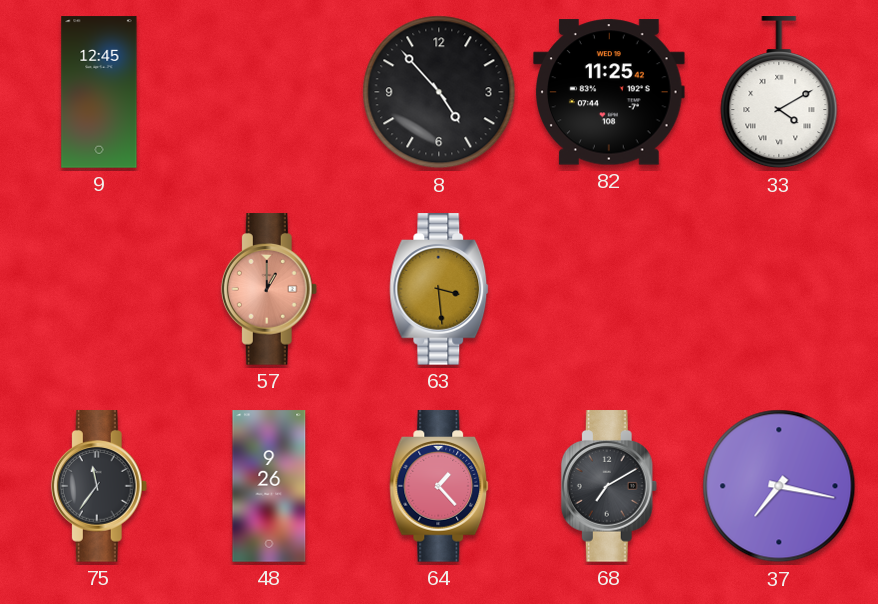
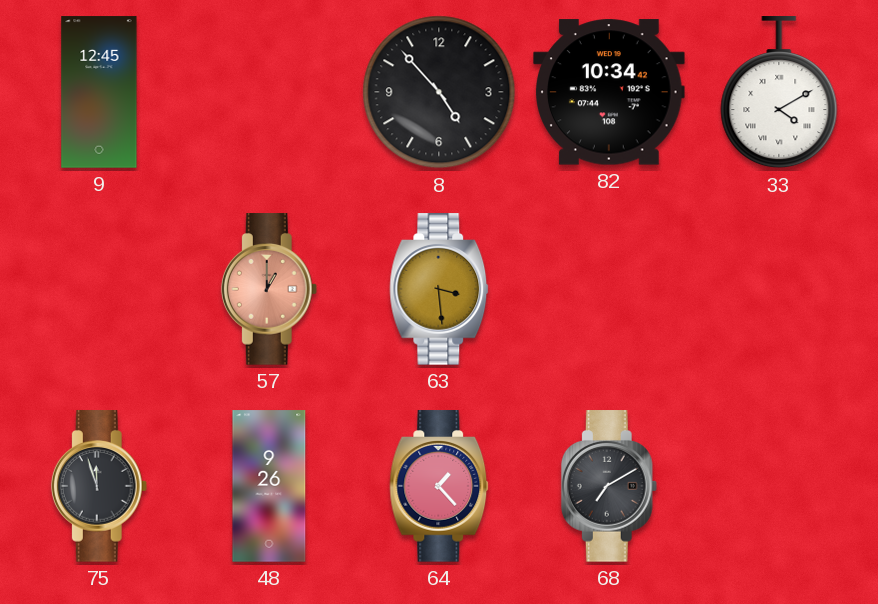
82: 11:25 -> 10:34
75: 11:36 -> 11:57
37: 7:17 -> none
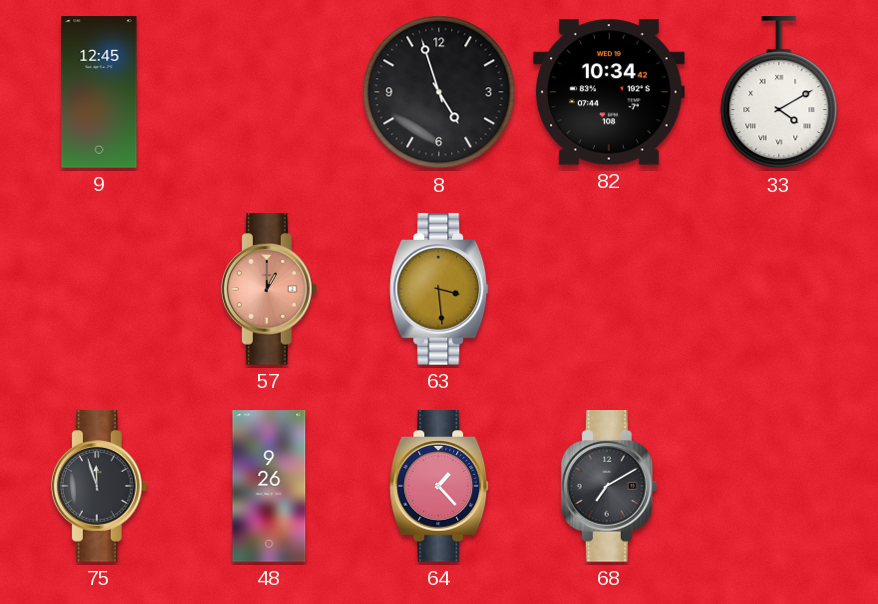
8: 4:53 -> 4:57
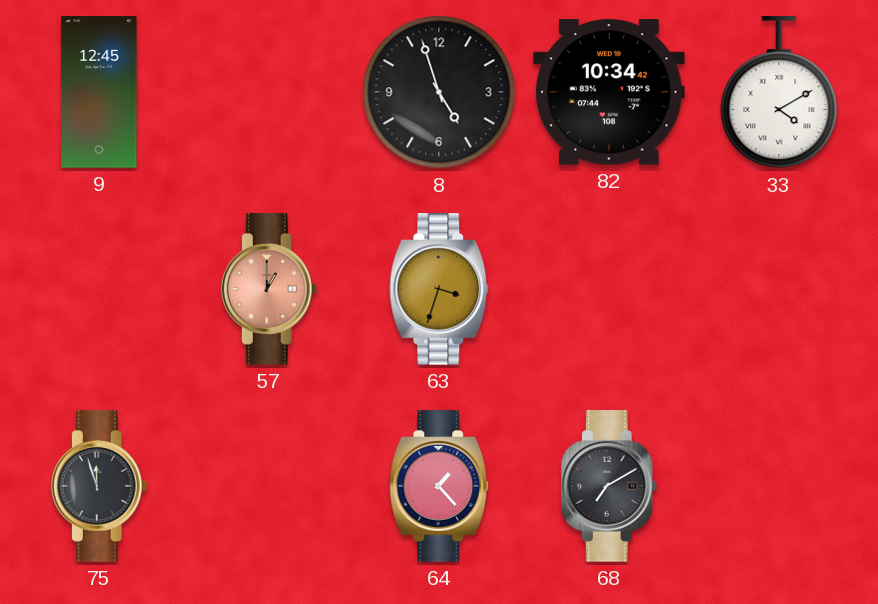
63: 3:29 -> 3:33
48: 9:26 -> none
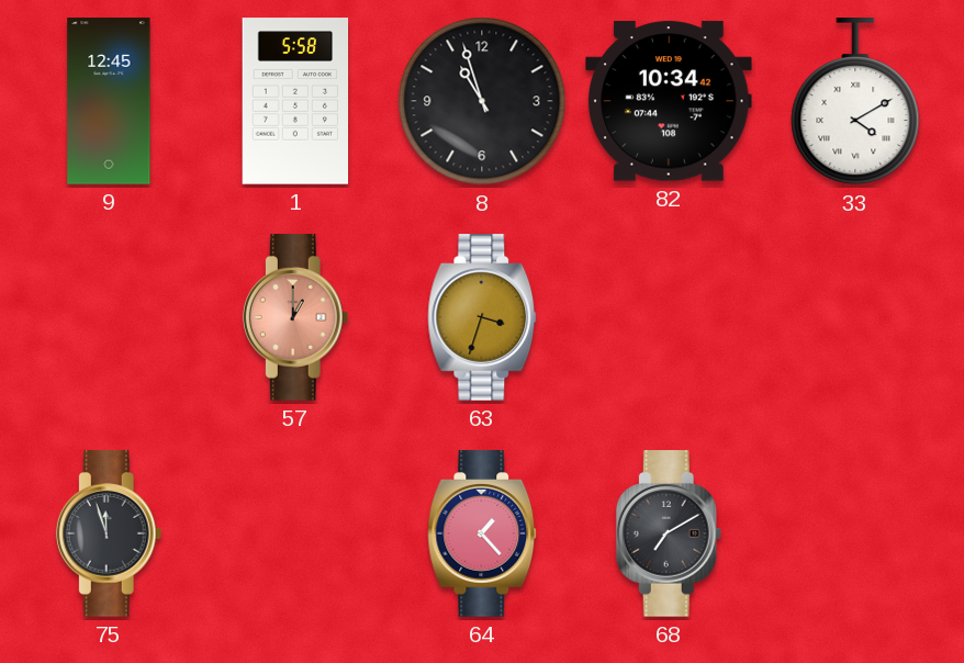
1: none -> 5:58
8: 4:57 -> 10:57
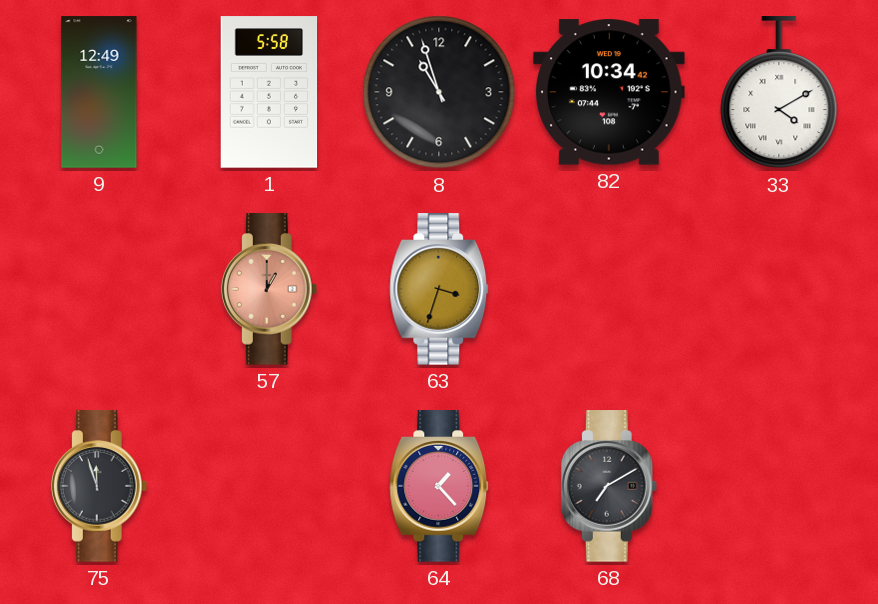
9: 12:45 -> 12:49
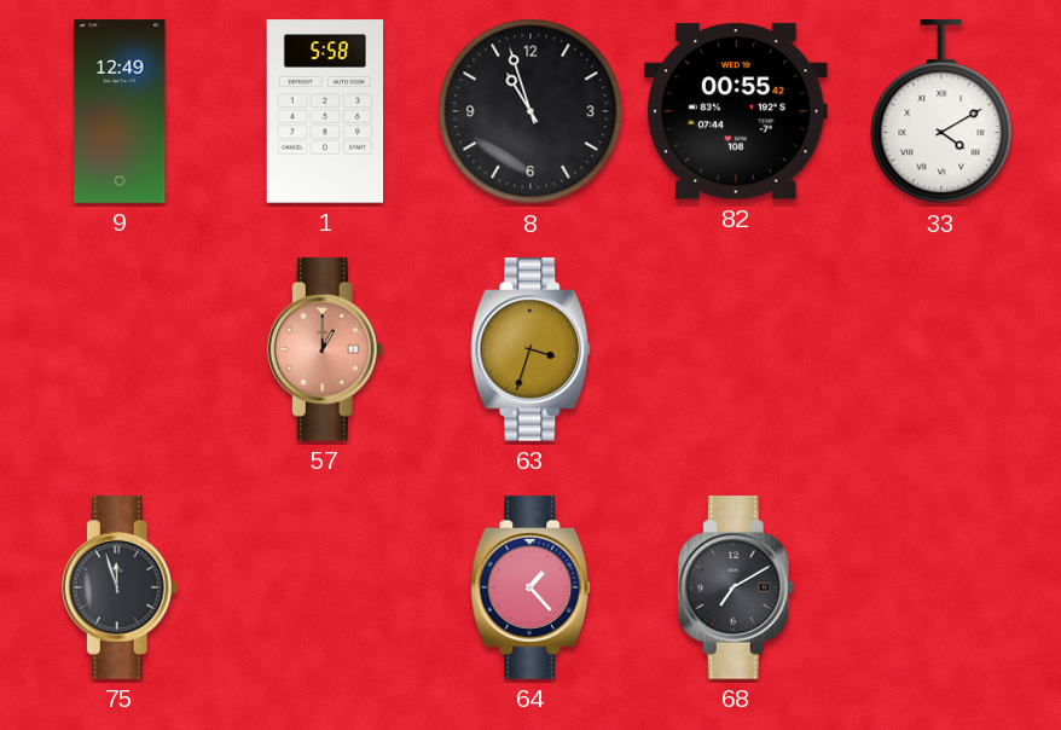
82: 10:34 -> 00:55
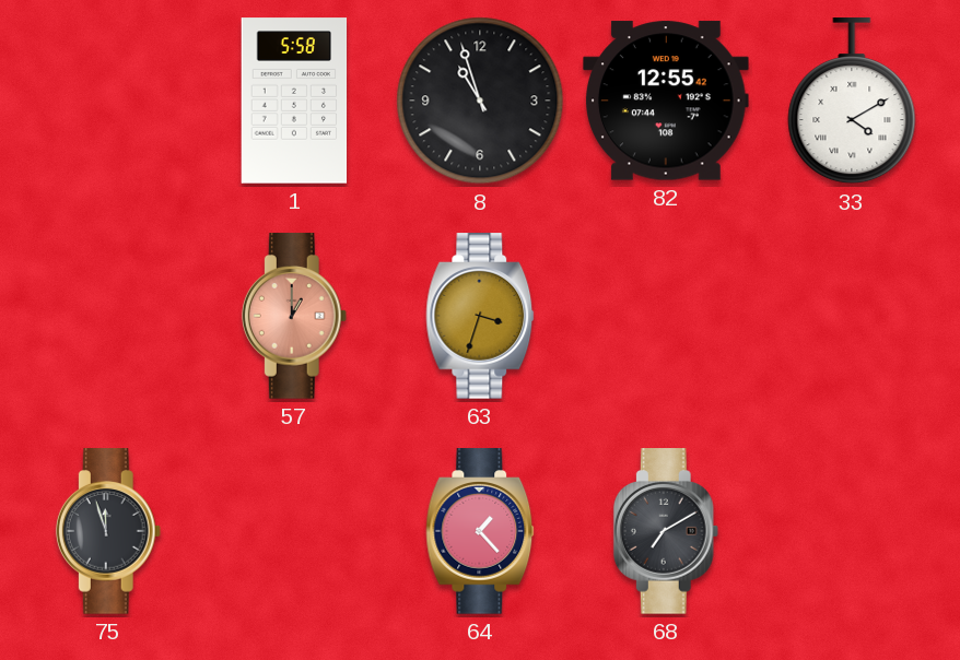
9: 12:49 -> none
82: 00:55 -> 12:55
